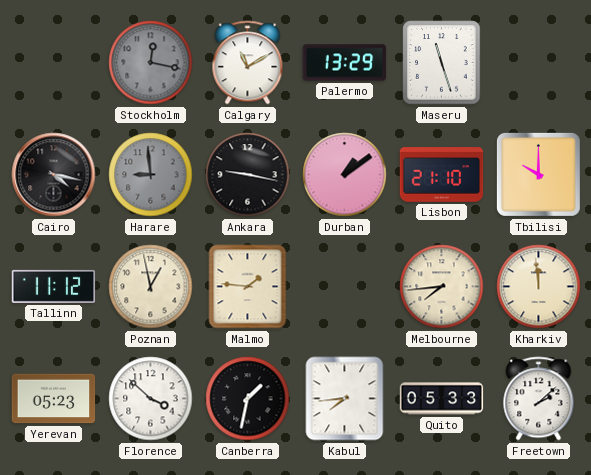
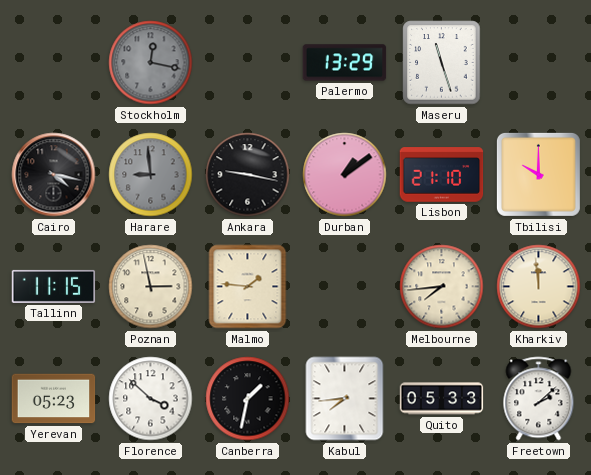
Calgary: 11:10 -> none
Tallinn: 11:12 -> 11:15
Poznan: 12:58 -> 2:58
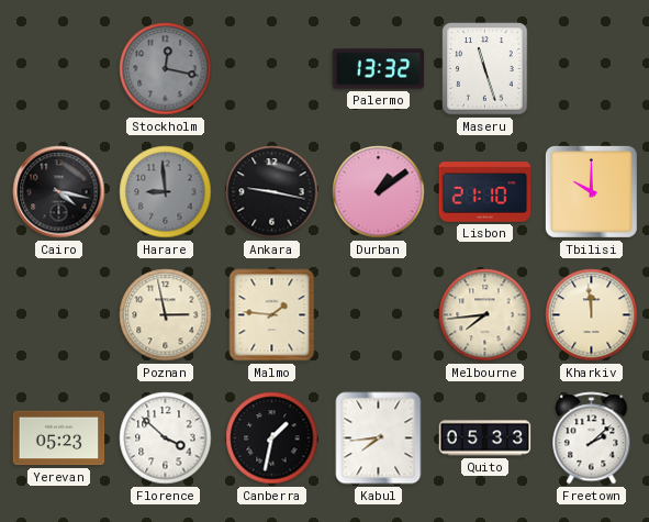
Palermo: 13:29 -> 13:32
Tallinn: 11:15 -> none
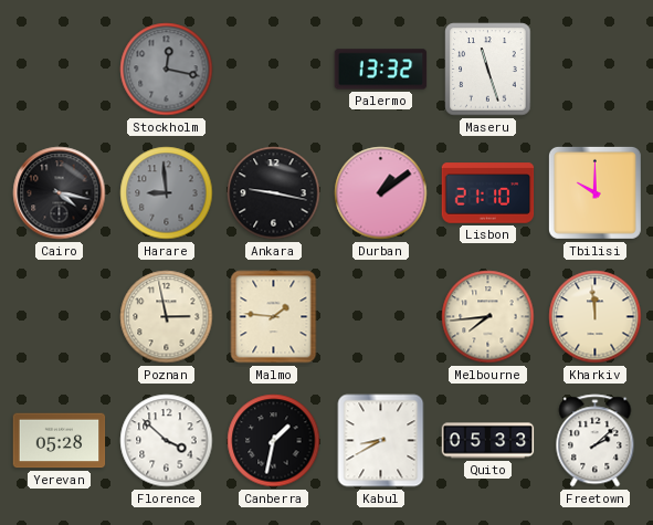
Yerevan: 05:23 -> 05:28
Kabul: 7:44 -> 8:40
